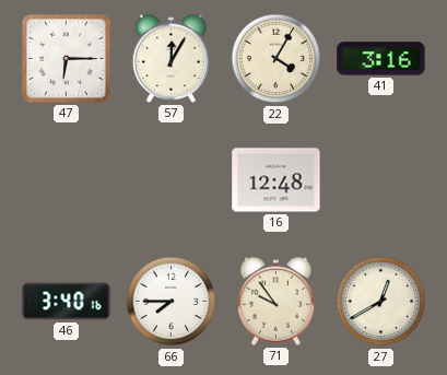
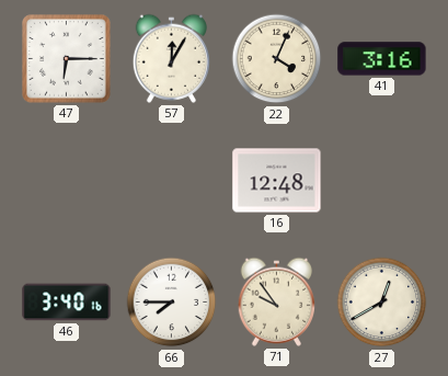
22: 4:05 -> 4:04
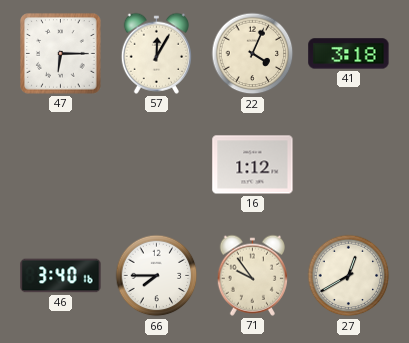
41: 3:16 -> 3:18
16: 12:48 -> 1:12
